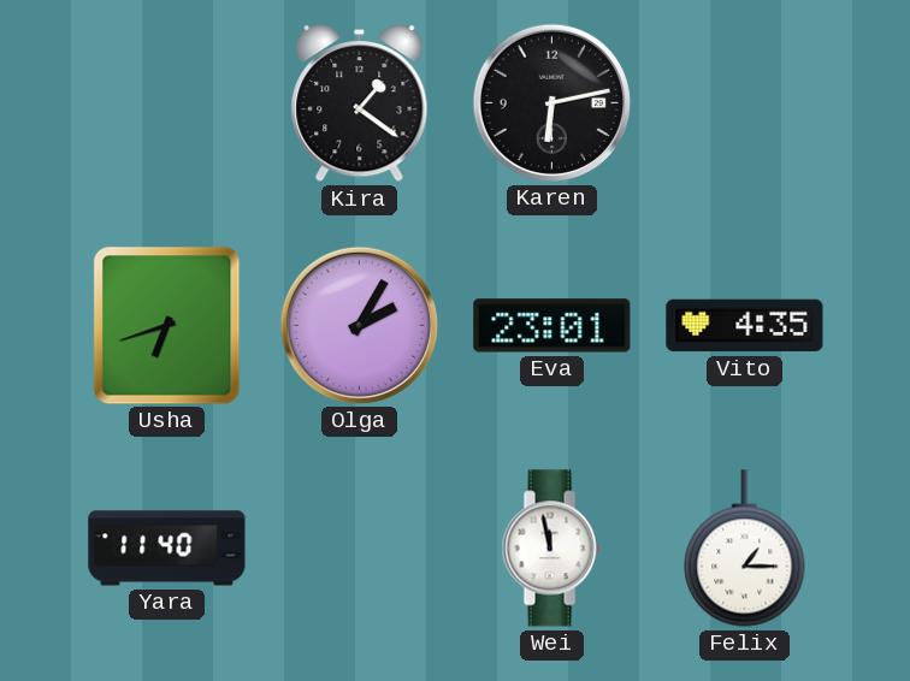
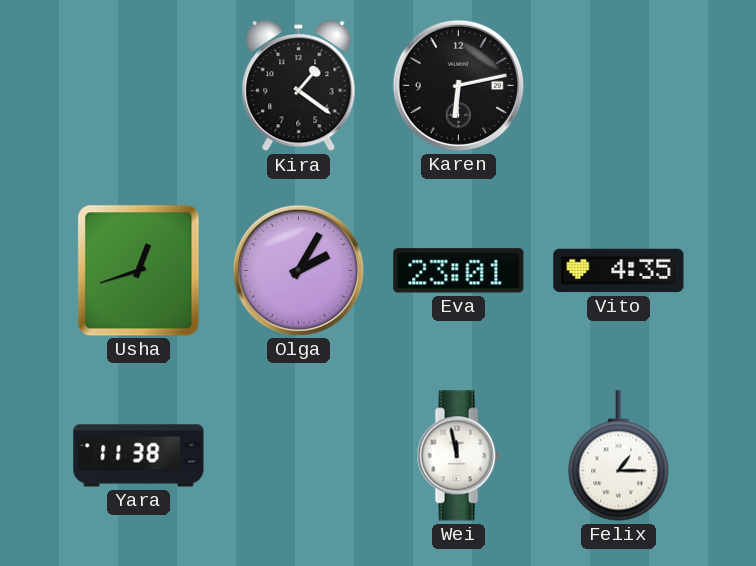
Usha: 6:42 -> 12:42
Yara: 11:40 -> 11:38
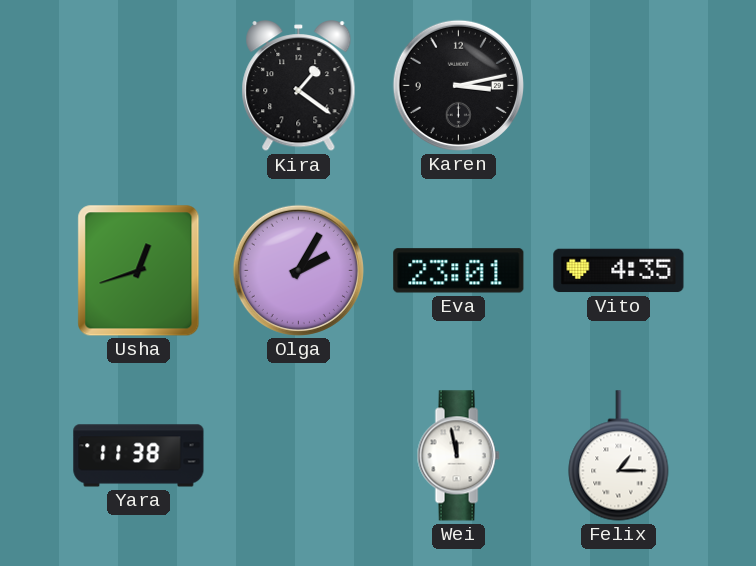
Karen: 6:13 -> 3:13
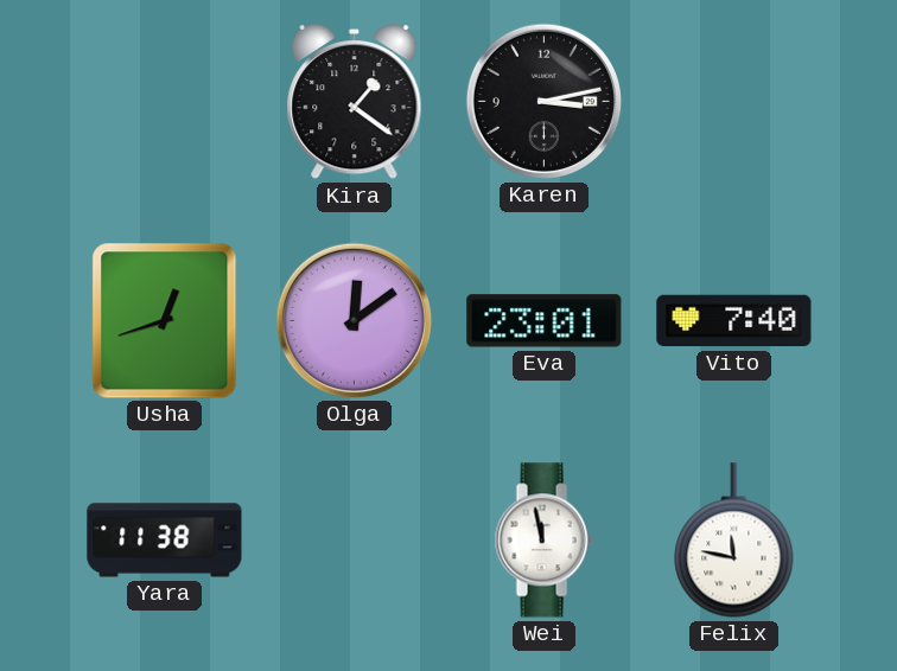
Olga: 2:05 -> 12:09
Vito: 4:35 -> 7:40
Felix: 1:15 -> 11:47
